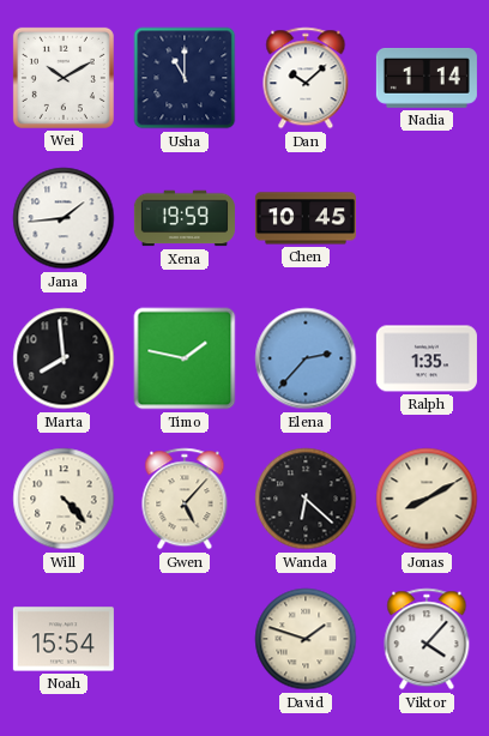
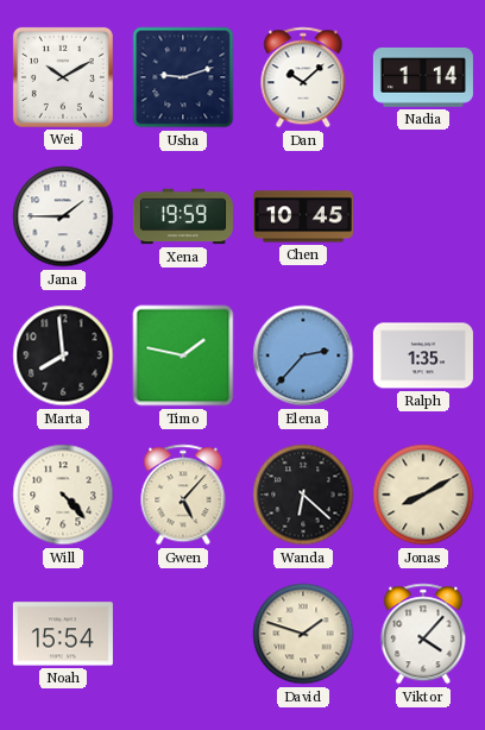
Usha: 11:00 -> 9:12
Jana: 1:44 -> 1:45
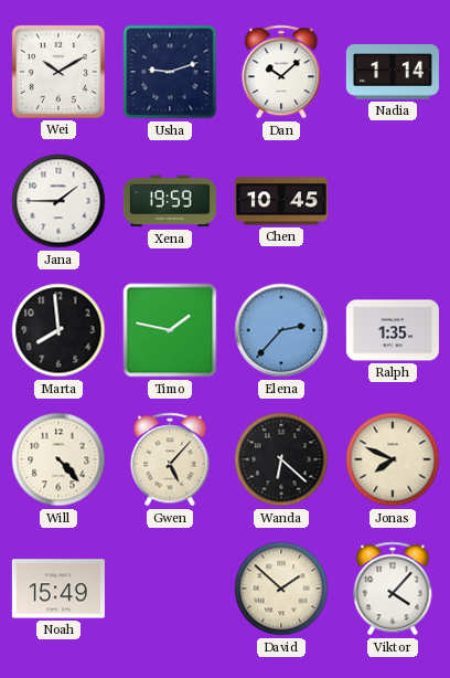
Jonas: 8:10 -> 7:49
Noah: 15:54 -> 15:49
David: 1:48 -> 1:52
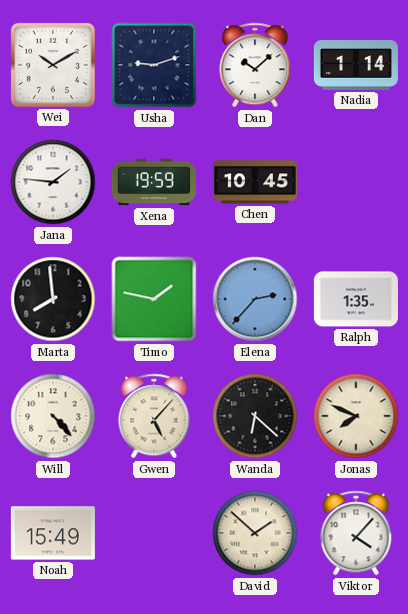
Jana: 1:45 -> 1:46
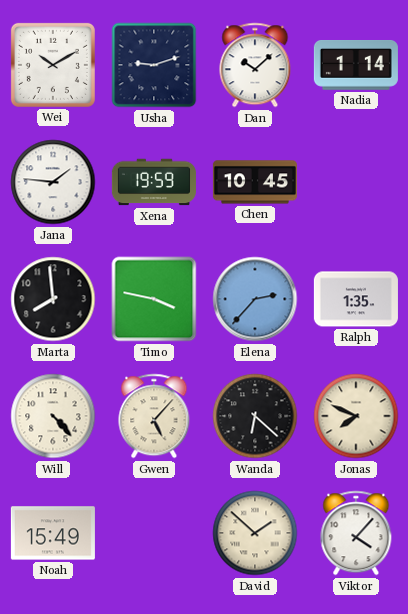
Timo: 1:47 -> 3:47
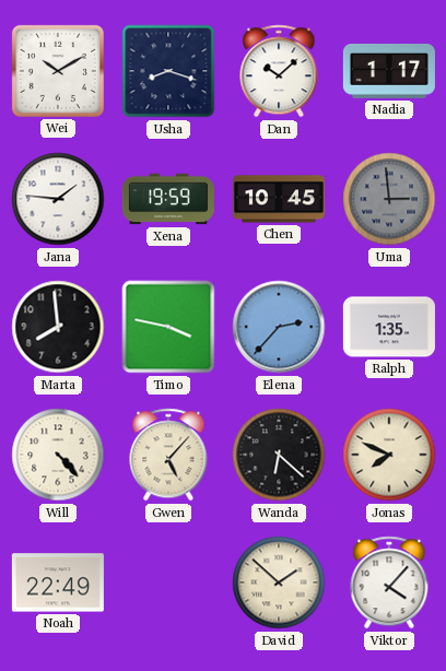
Usha: 9:12 -> 8:18
Nadia: 1:14 -> 1:17
Uma: none -> 2:59
Noah: 15:49 -> 22:49
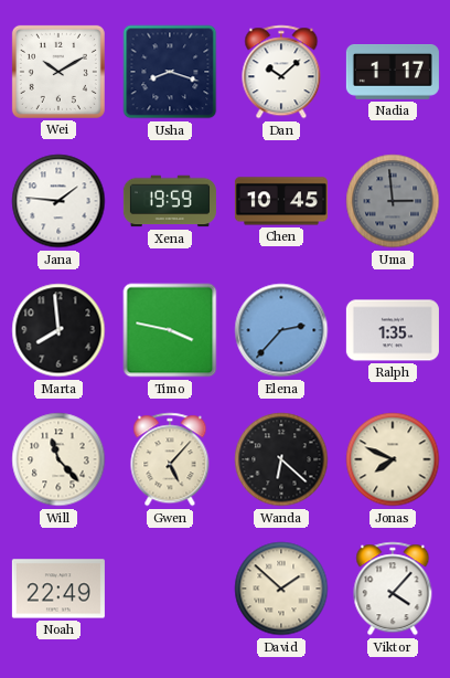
Will: 4:23 -> 11:23
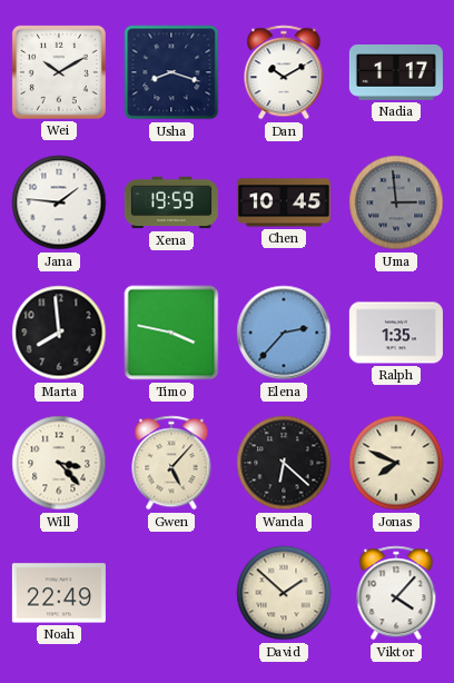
Dan: 10:08 -> 10:10
Will: 11:23 -> 3:23
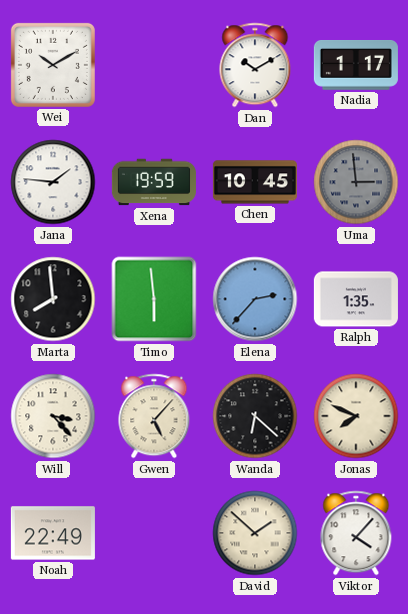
Usha: 8:18 -> none
Timo: 3:47 -> 5:59
